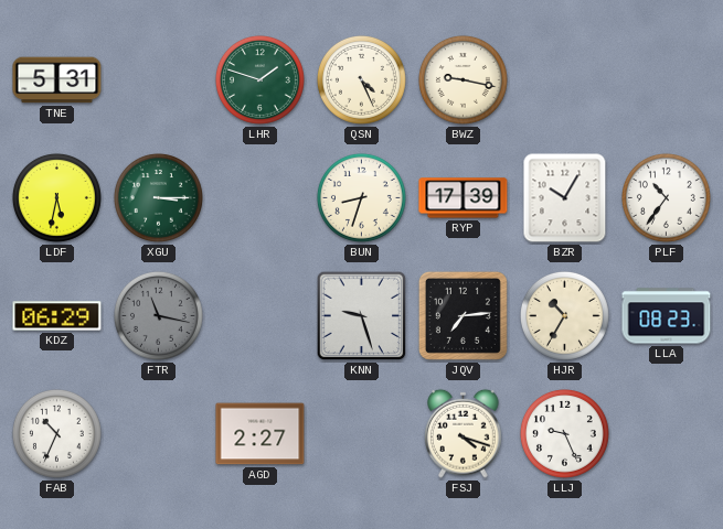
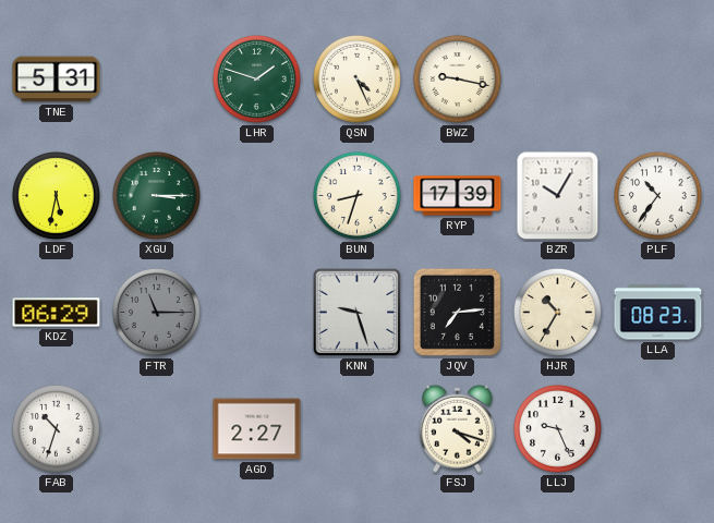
FTR: 11:17 -> 11:15
FAB: 10:34 -> 10:33
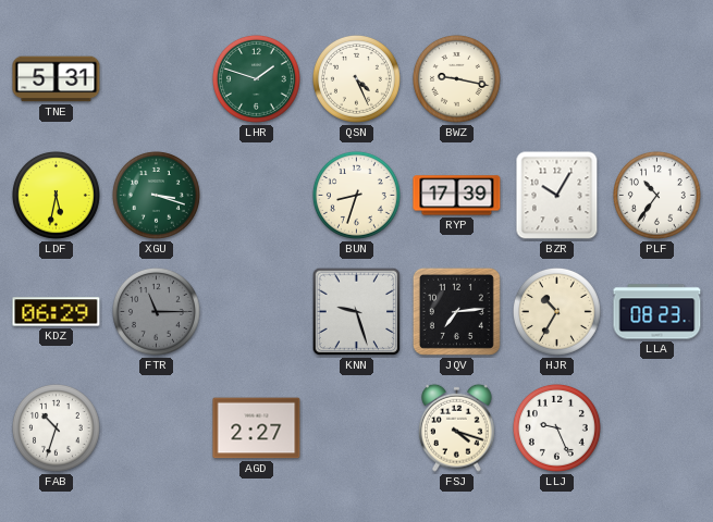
XGU: 3:15 -> 3:18
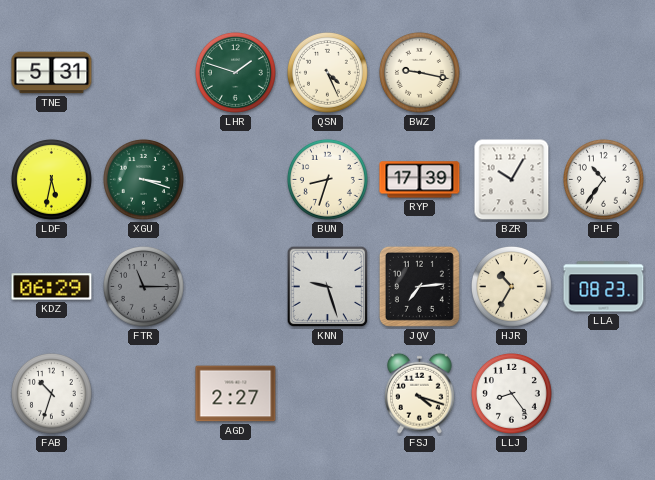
LLJ: 9:26 -> 8:24
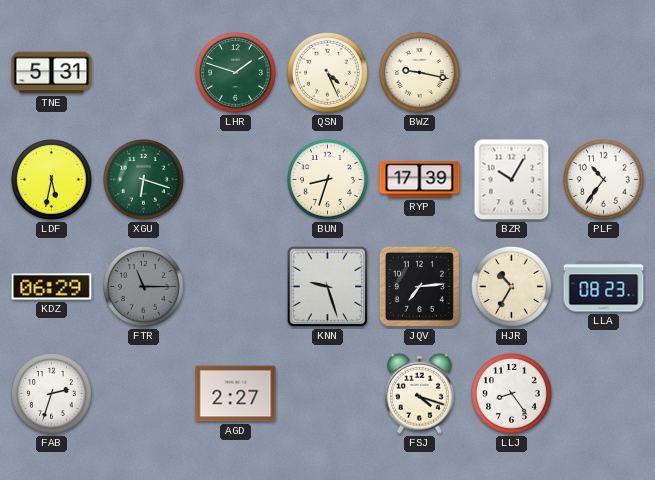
XGU: 3:18 -> 6:18
FAB: 10:33 -> 2:33
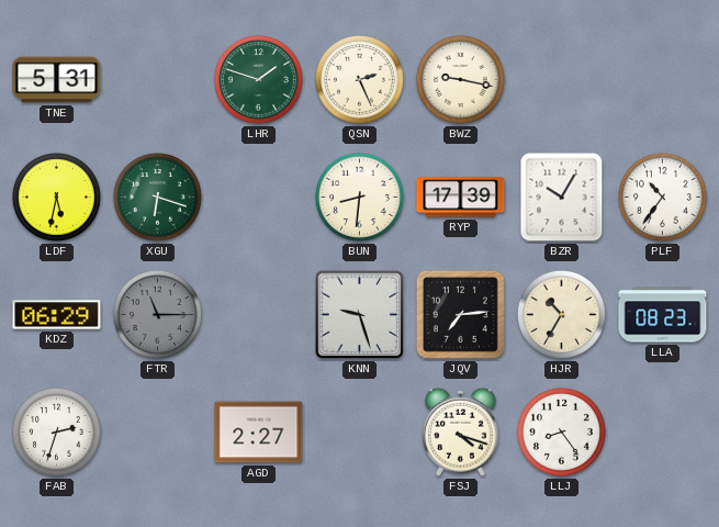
QSN: 4:26 -> 2:26
BUN: 8:33 -> 8:31
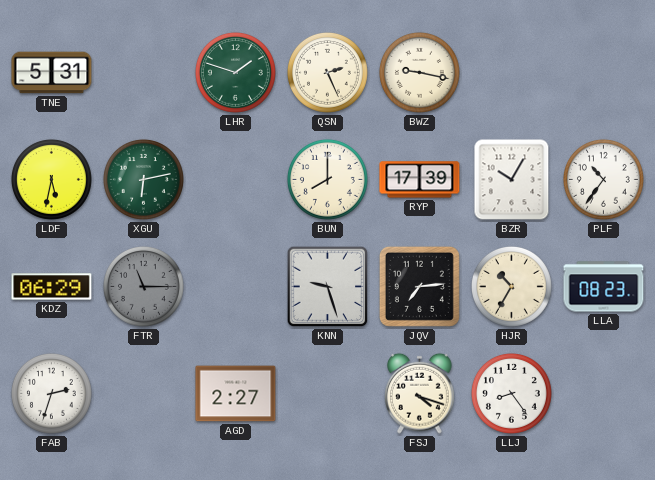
XGU: 6:18 -> 6:13
BUN: 8:31 -> 8:00
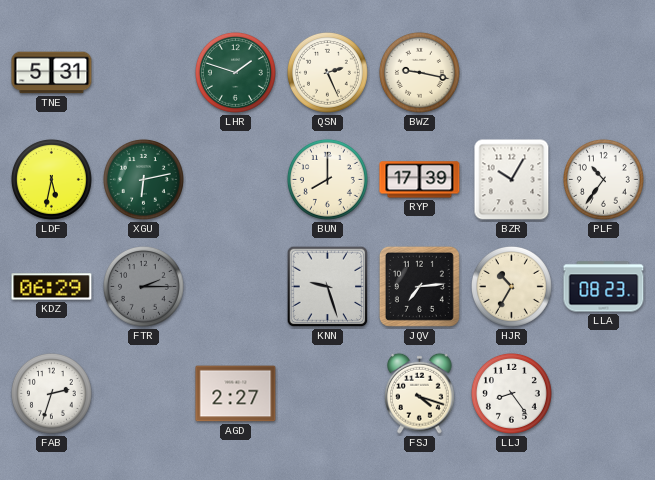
FTR: 11:15 -> 2:15
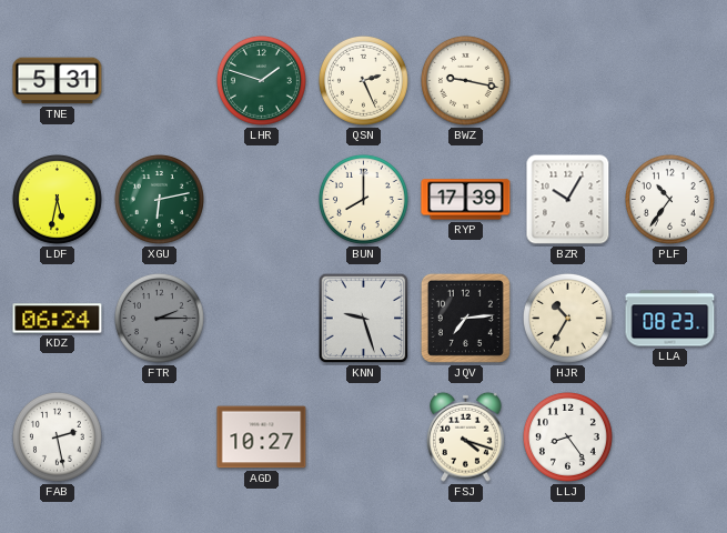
KDZ: 06:29 -> 06:24
FAB: 2:33 -> 2:28
AGD: 2:27 -> 10:27
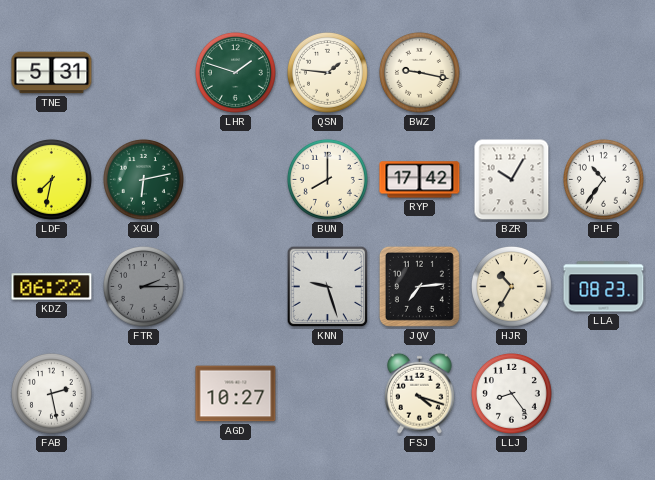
QSN: 2:26 -> 1:46
LDF: 5:32 -> 7:32
RYP: 17:39 -> 17:42
KDZ: 06:24 -> 06:22
